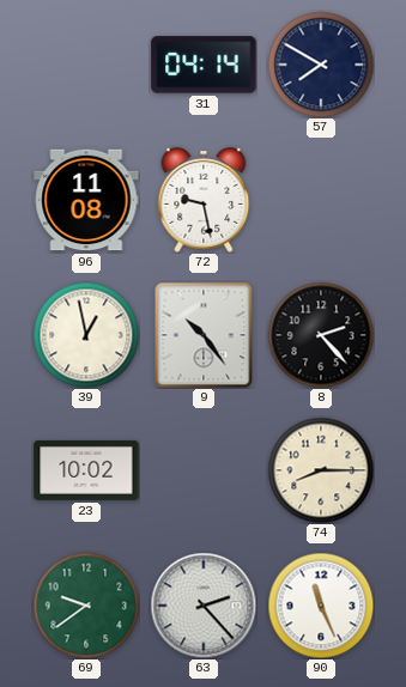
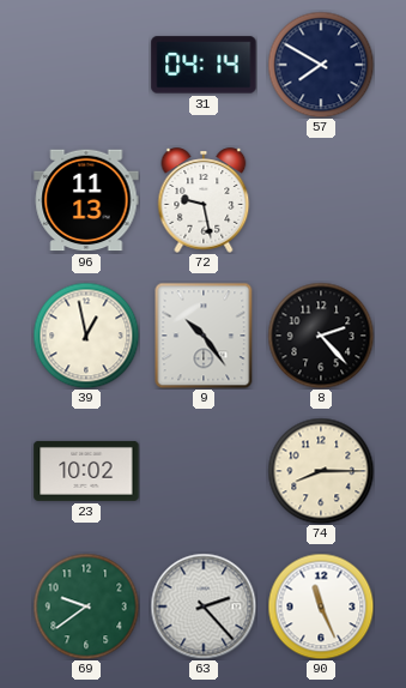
96: 11:08 -> 11:13
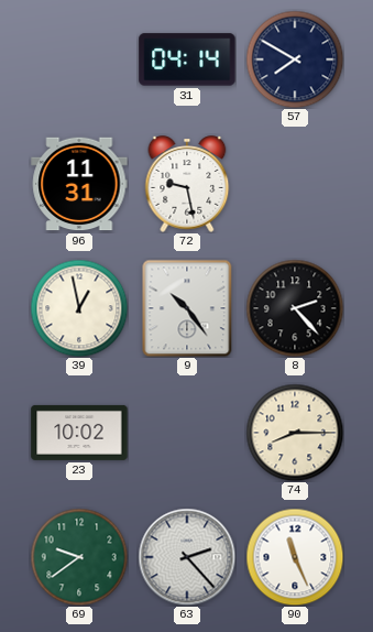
96: 11:13 -> 11:31
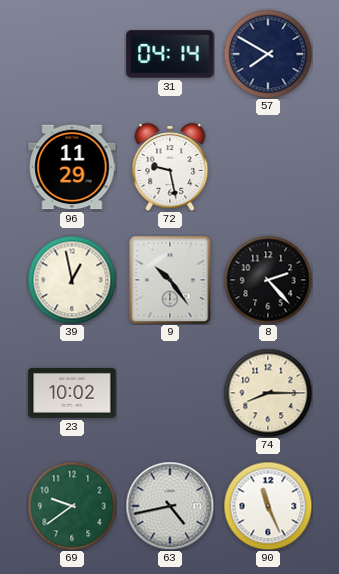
96: 11:31 -> 11:29
63: 2:23 -> 4:43
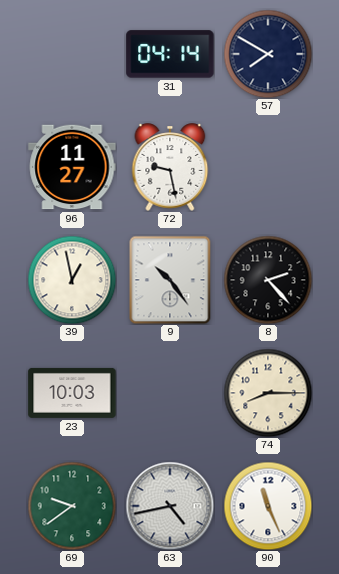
96: 11:29 -> 11:27
23: 10:02 -> 10:03
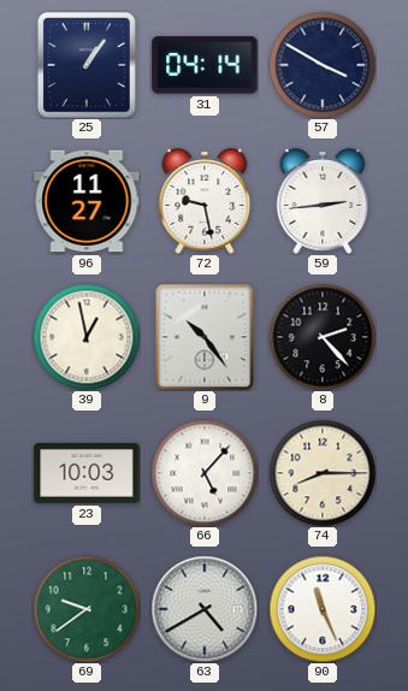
25: none -> 1:06
57: 7:50 -> 3:50
59: none -> 2:44
66: none -> 5:07
63: 4:43 -> 4:40
